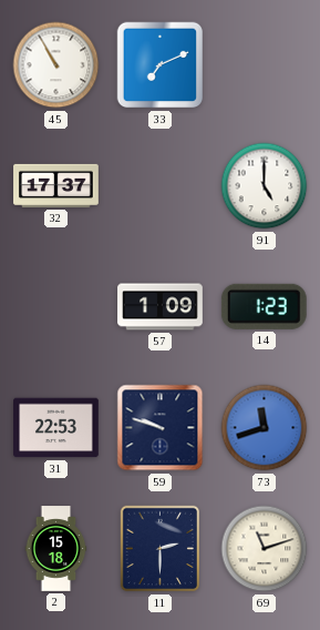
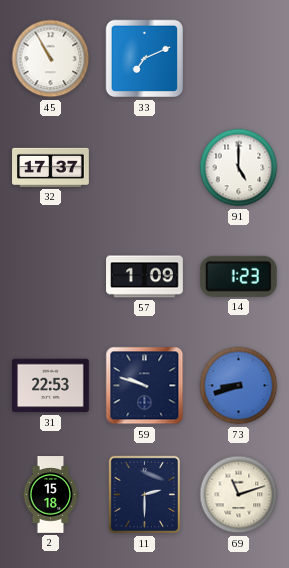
73: 11:42 -> 8:42
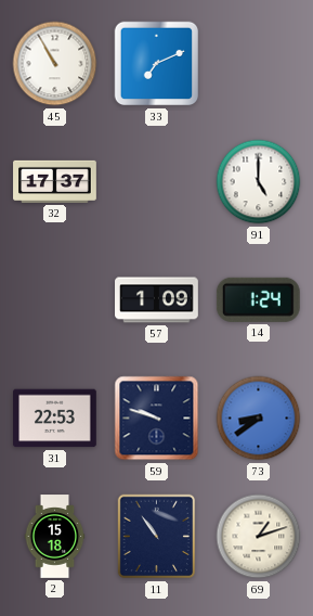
14: 1:23 -> 1:24
73: 8:42 -> 8:39
11: 2:30 -> 10:54
69: 11:12 -> 1:12
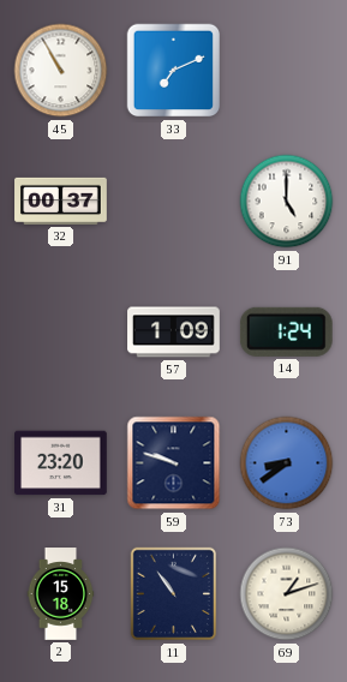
32: 17:37 -> 00:37
31: 22:53 -> 23:20
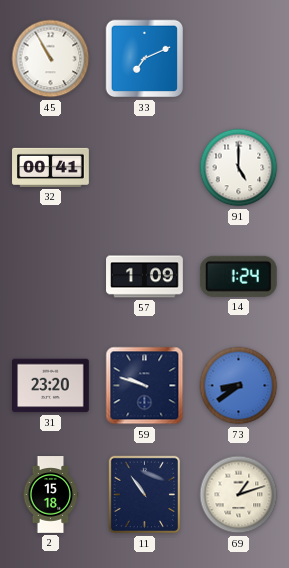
32: 00:37 -> 00:41
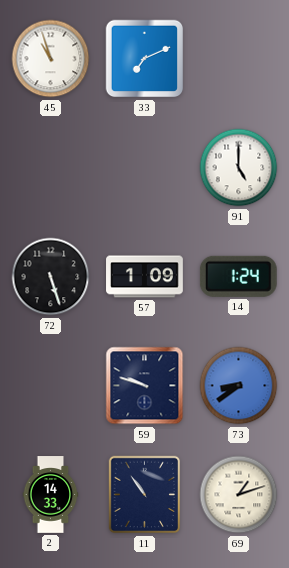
45: 10:55 -> 10:57
32: 00:41 -> none
72: none -> 5:27
31: 23:20 -> none
2: 15:18 -> 14:33
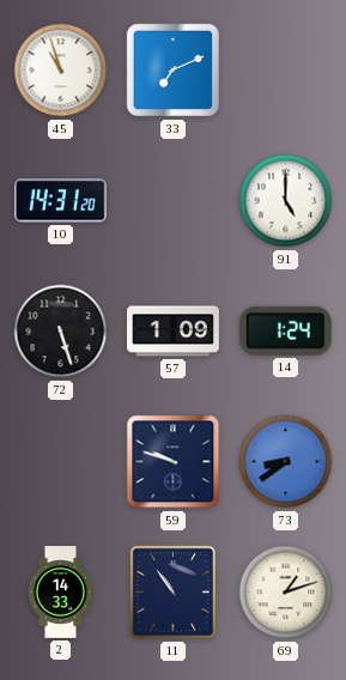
10: none -> 14:31
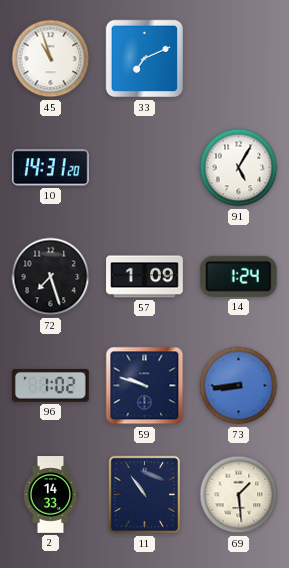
91: 5:00 -> 5:05
72: 5:27 -> 7:27
96: none -> 1:02
73: 8:39 -> 8:44
69: 1:12 -> 1:29
